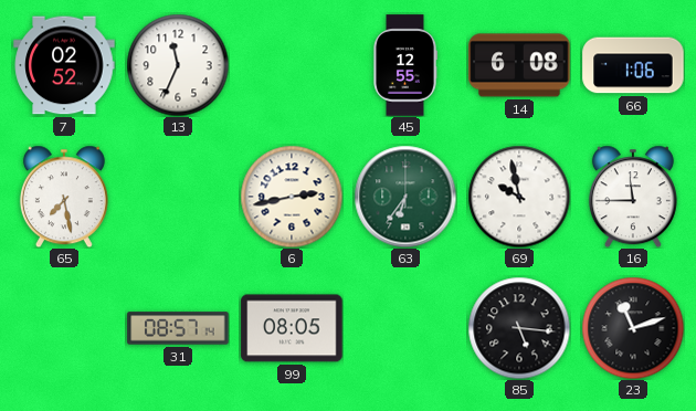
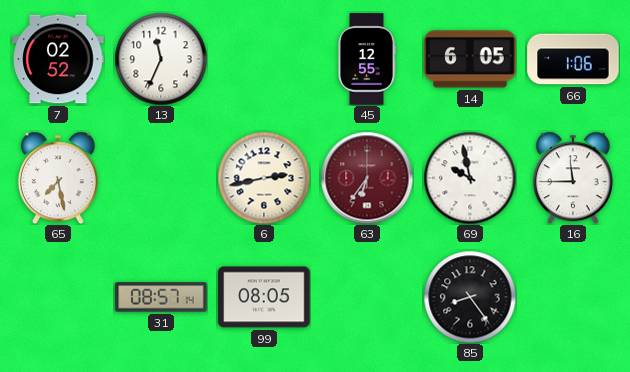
14: 6:08 -> 6:05
63 dial: green -> burgundy
85: 5:16 -> 8:24
23: 11:12 -> none
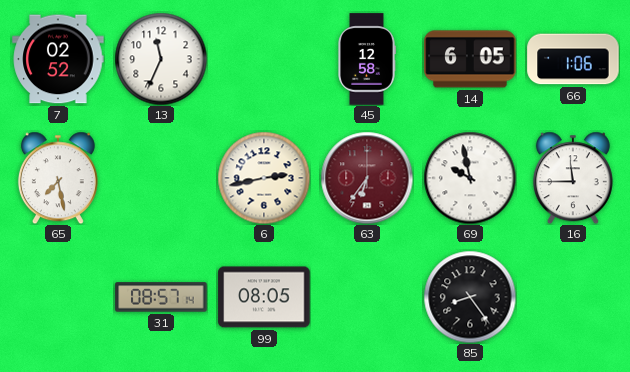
45: 12:55 -> 12:58
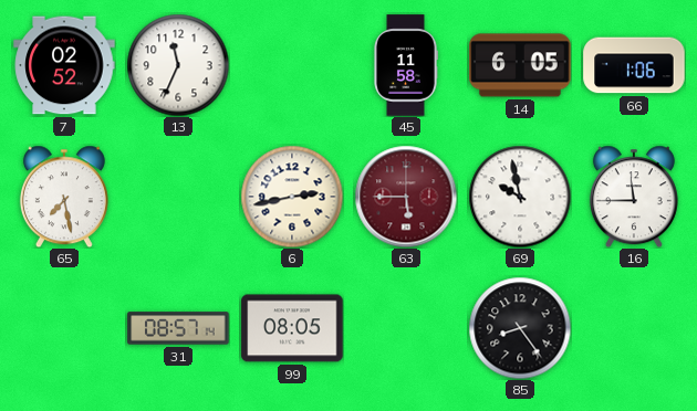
45: 12:58 -> 11:58
63: 6:36 -> 5:45
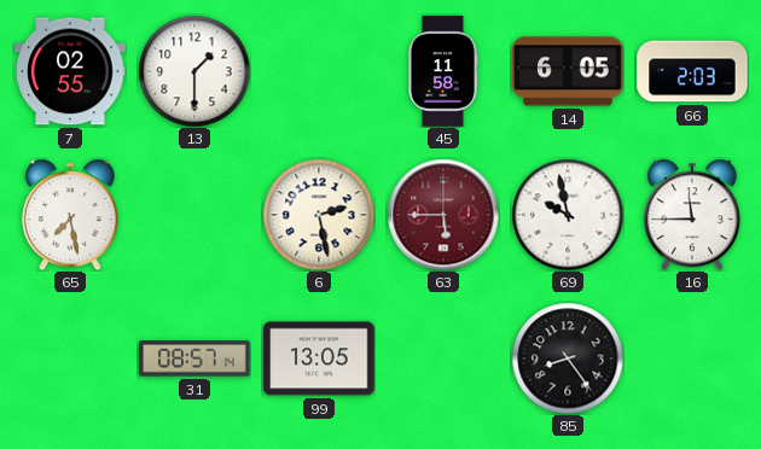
7: 02:52 -> 02:55
13: 11:34 -> 1:30
66: 1:06 -> 2:03
6: 2:43 -> 2:28
99: 08:05 -> 13:05
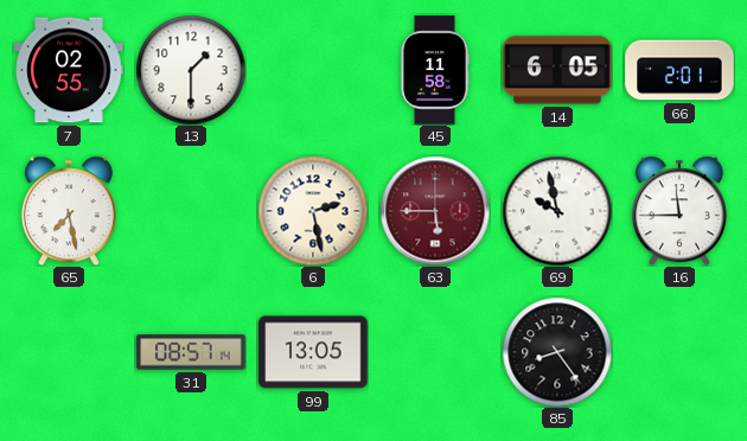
66: 2:03 -> 2:01
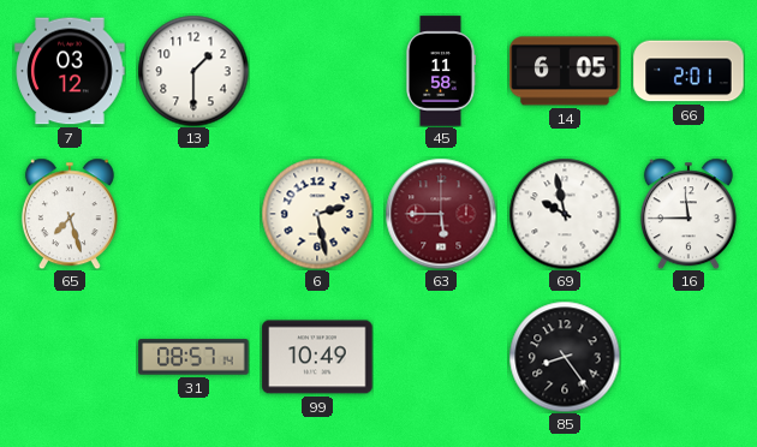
7: 02:55 -> 03:12
65: 7:28 -> 7:27
99: 13:05 -> 10:49
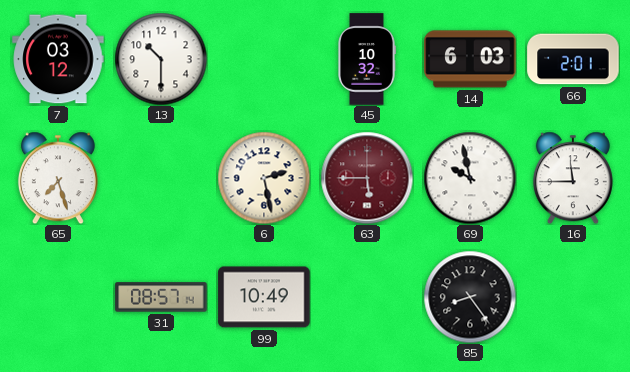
13: 1:30 -> 10:30
45: 11:58 -> 10:32
14: 6:05 -> 6:03
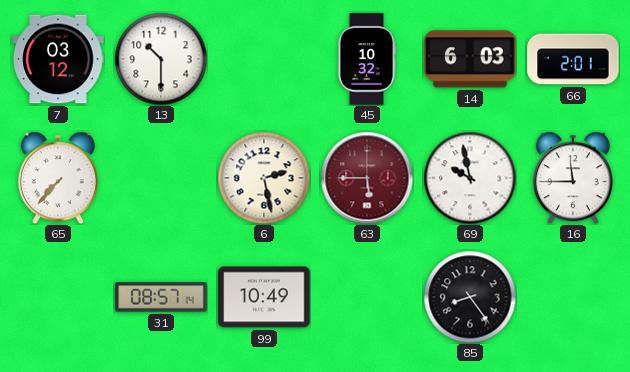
65: 7:27 -> 7:37
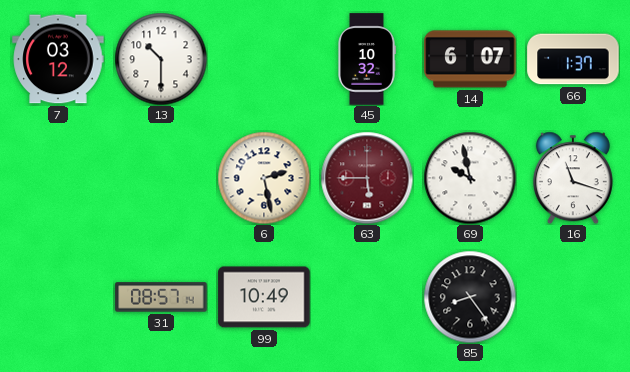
14: 6:03 -> 6:07
66: 2:01 -> 1:37
65: 7:37 -> none
16: 11:45 -> 11:18
